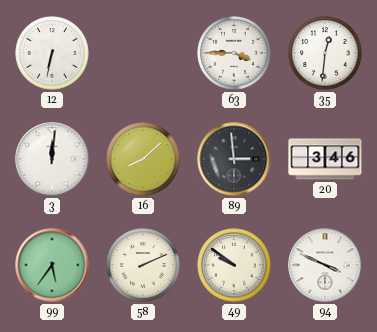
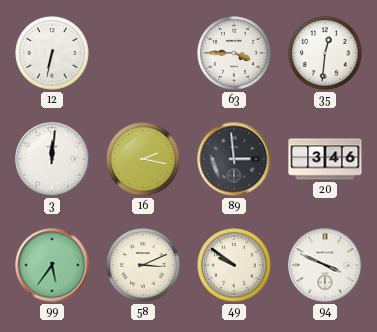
16: 8:08 -> 2:17
58: 2:11 -> 3:11
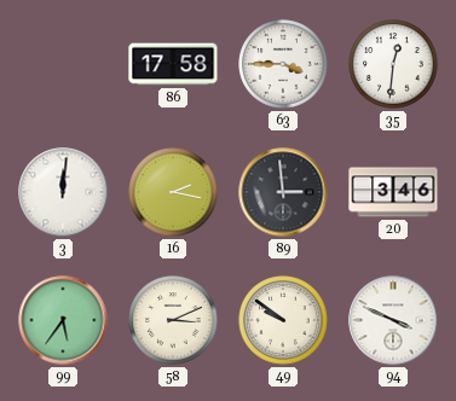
12: 6:32 -> none
86: none -> 17:58
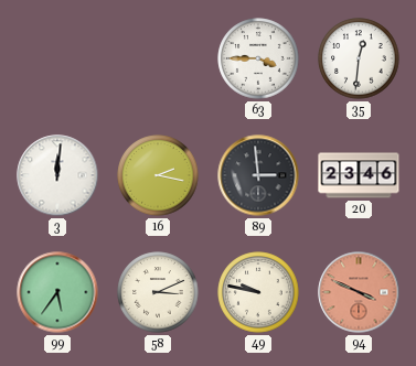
86: 17:58 -> none
20: 3:46 -> 23:46
49: 9:51 -> 9:47
94 dial: white -> salmon
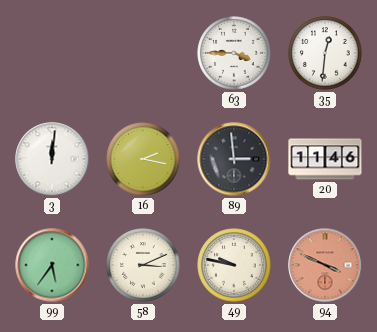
20: 23:46 -> 11:46
